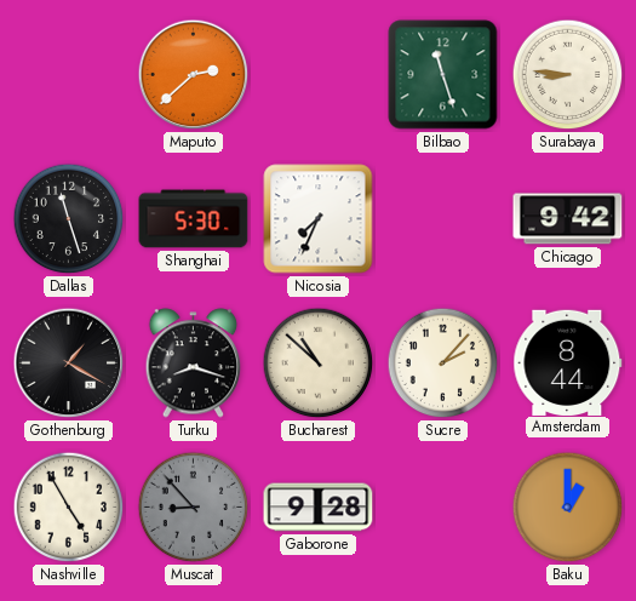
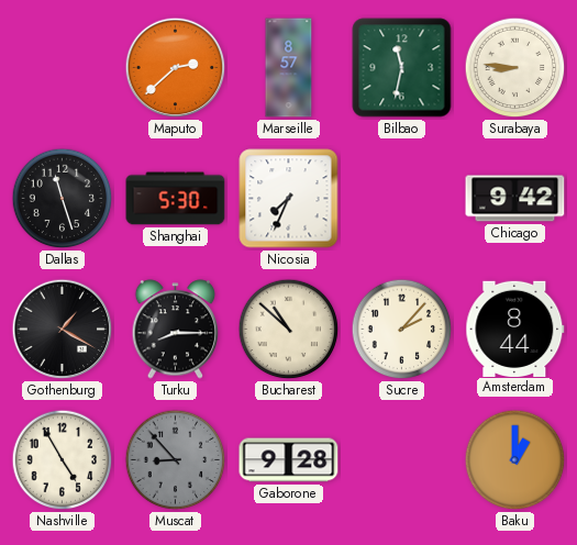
Marseille: none -> 8:57
Bilbao: 11:27 -> 11:32
Turku: 8:18 -> 8:15
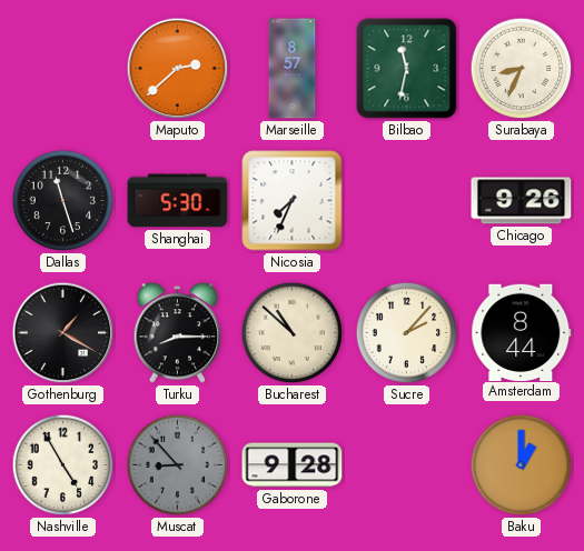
Surabaya: 8:46 -> 8:34
Chicago: 9:42 -> 9:26
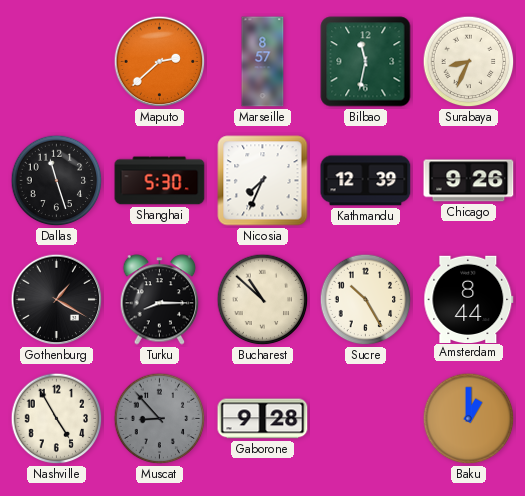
Kathmandu: none -> 12:39
Sucre: 2:07 -> 10:25
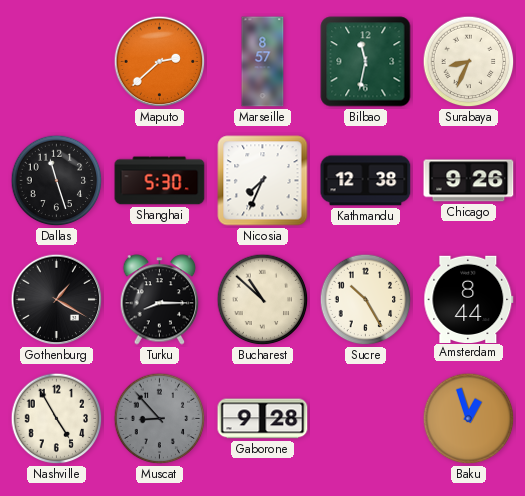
Kathmandu: 12:39 -> 12:38
Baku: 1:00 -> 12:57
